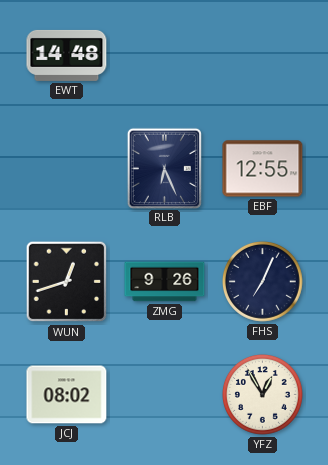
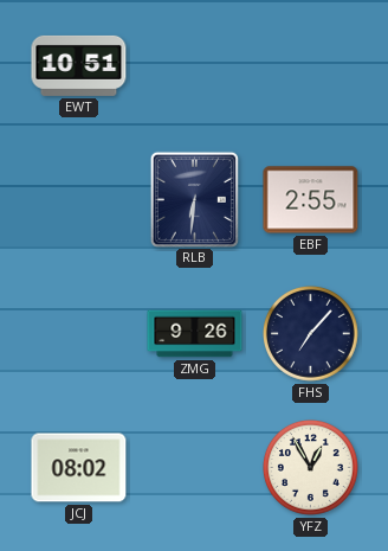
EWT: 14:48 -> 10:51
RLB: 6:26 -> 6:31
EBF: 12:55 -> 2:55
WUN: 12:42 -> none
FHS: 7:04 -> 7:07
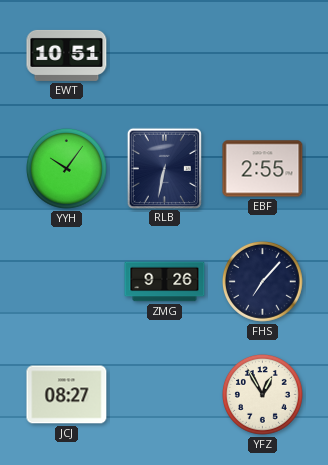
YYH: none -> 10:06
RLB: 6:31 -> 6:32
JCJ: 08:02 -> 08:27
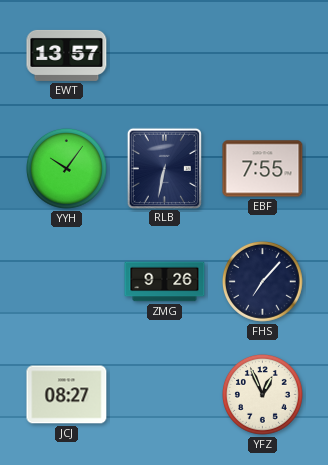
EWT: 10:51 -> 13:57
EBF: 2:55 -> 7:55
YFZ: 12:55 -> 12:56
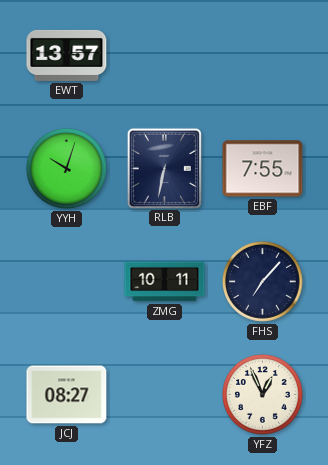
YYH: 10:06 -> 10:03
ZMG: 9:26 -> 10:11
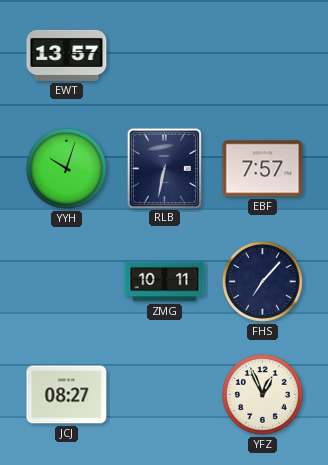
EBF: 7:55 -> 7:57
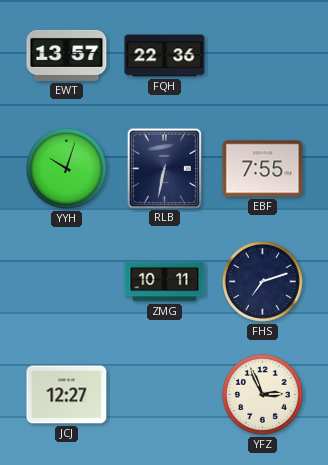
FQH: none -> 22:36
EBF: 7:57 -> 7:55
FHS: 7:07 -> 7:12
JCJ: 08:27 -> 12:27
YFZ: 12:56 -> 2:56
